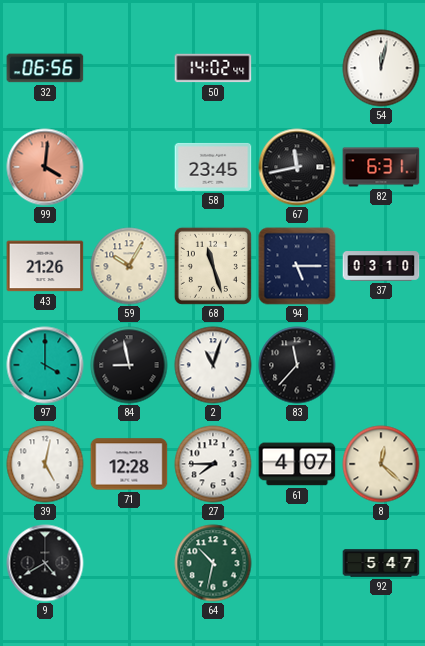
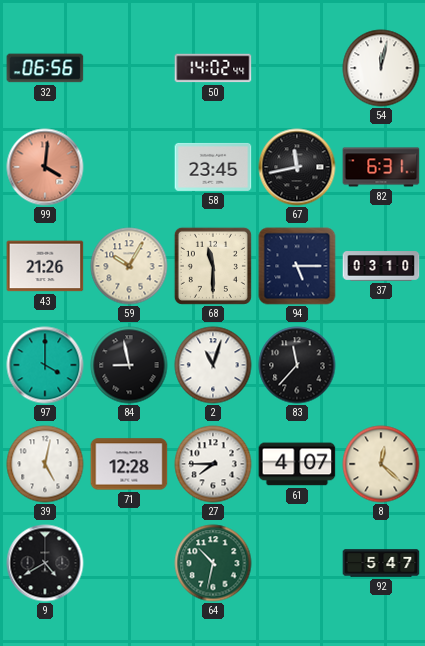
68: 11:27 -> 11:30
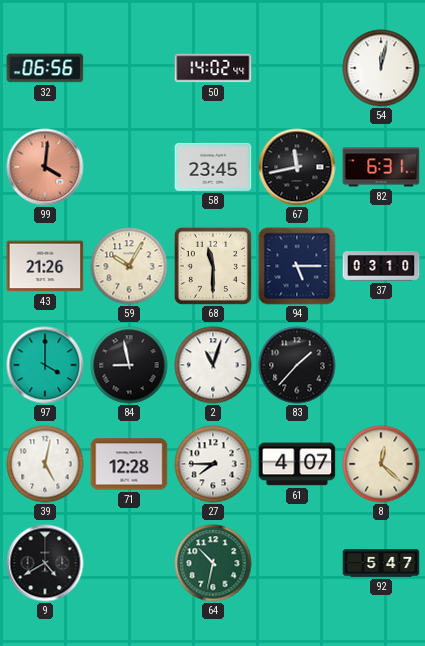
83: 11:37 -> 1:37
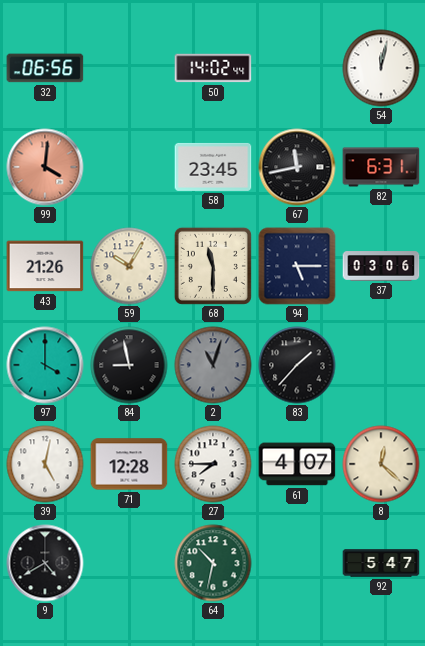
37: 03:10 -> 03:06
2 dial: white -> grey
